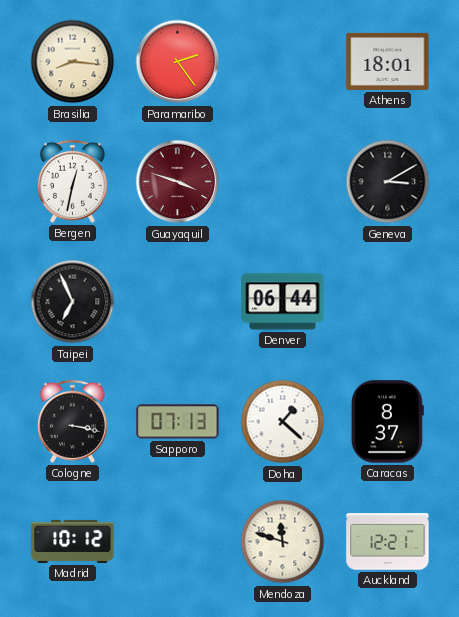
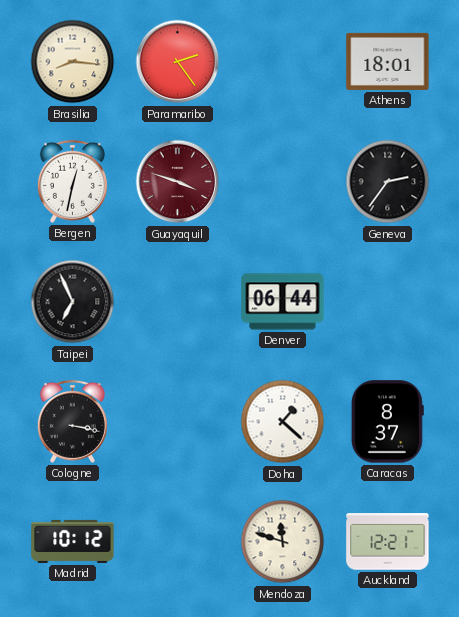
Geneva: 3:10 -> 2:36
Sapporo: 07:13 -> none
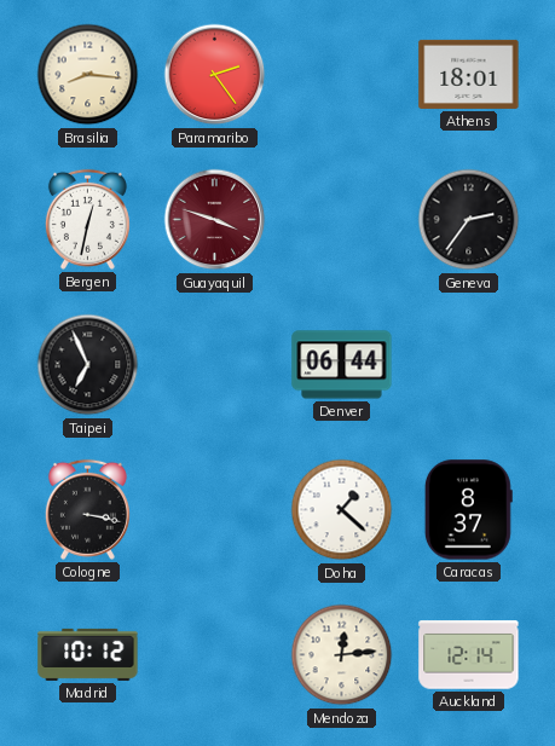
Mendoza: 11:48 -> 12:14
Auckland: 12:21 -> 12:14
